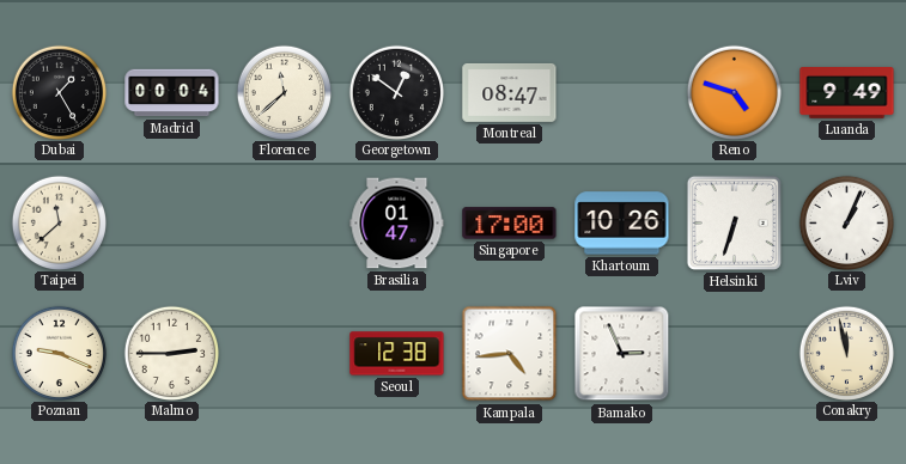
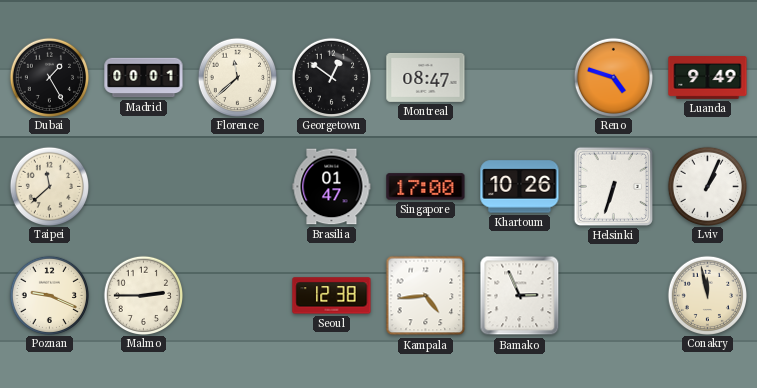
Madrid: 00:04 -> 00:01
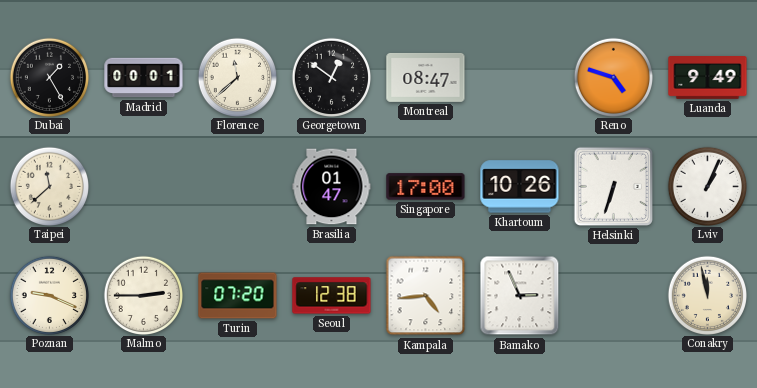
Turin: none -> 07:20
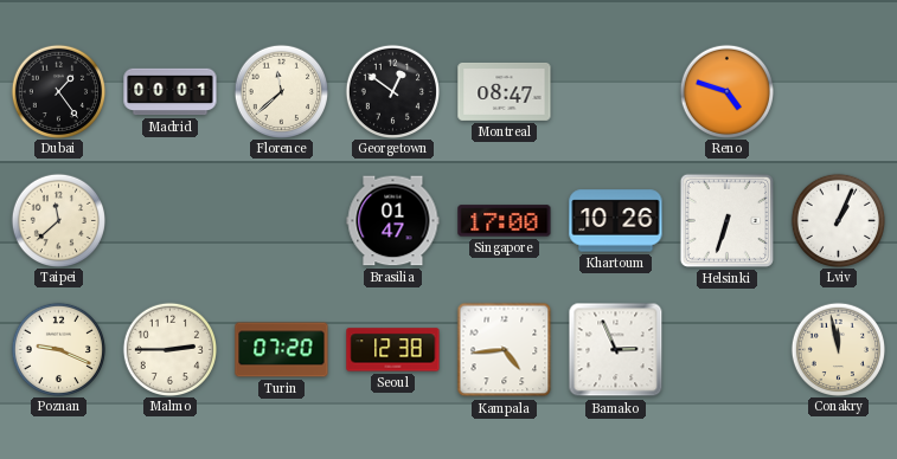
Dubai: 1:25 -> 1:24
Luanda: 9:49 -> none
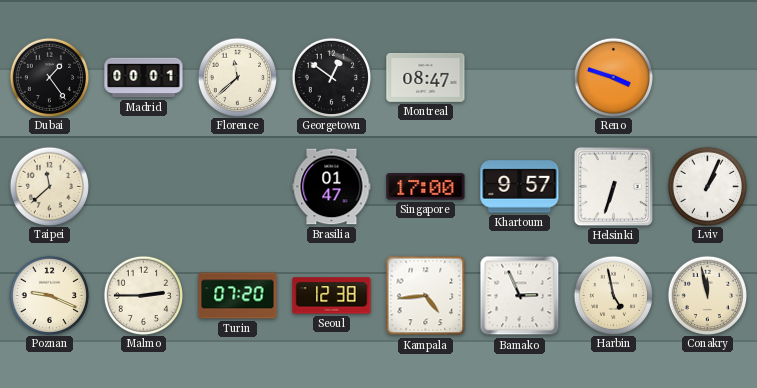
Reno: 4:48 -> 3:48
Khartoum: 10:26 -> 9:57
Harbin: none -> 4:58
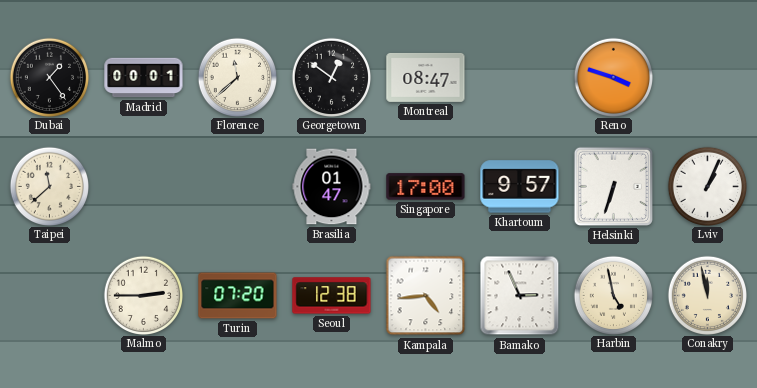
Poznan: 9:19 -> none
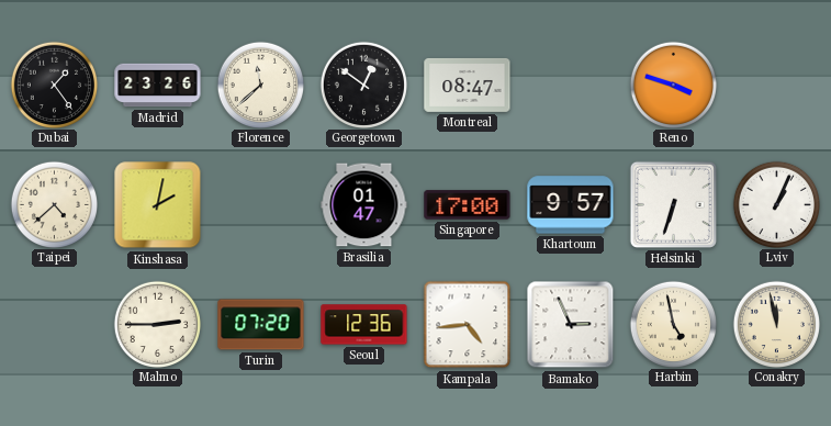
Madrid: 00:01 -> 23:26
Taipei: 11:38 -> 4:38
Kinshasa: none -> 2:02
Seoul: 12:38 -> 12:36
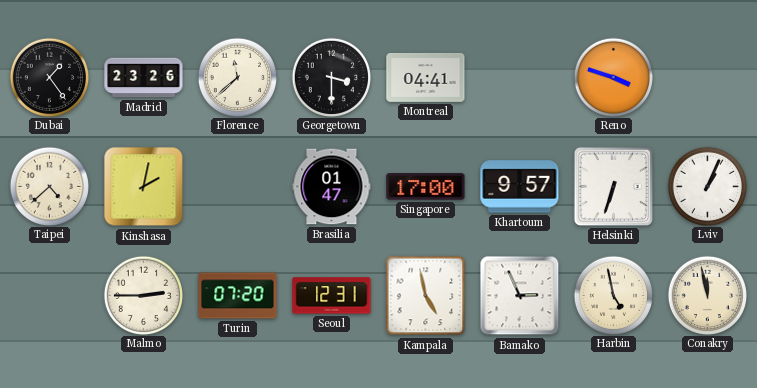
Georgetown: 12:51 -> 3:30
Montreal: 08:47 -> 04:41
Seoul: 12:36 -> 12:31
Kampala: 4:44 -> 4:58
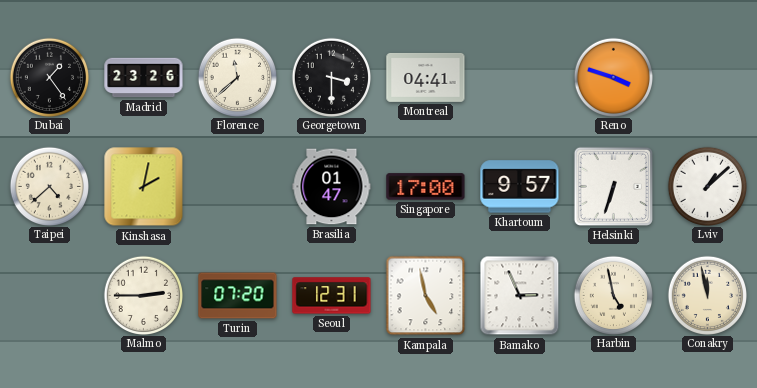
Lviv: 1:04 -> 1:08
